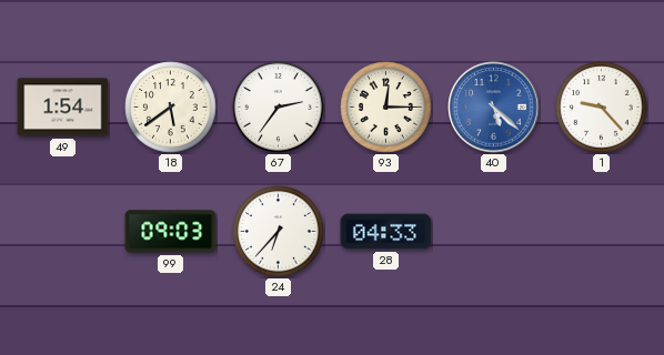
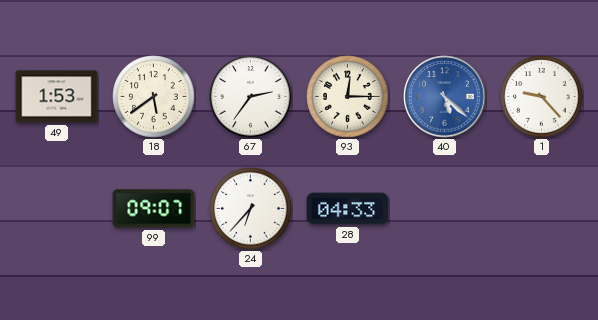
49: 1:54 -> 1:53
99: 09:03 -> 09:07
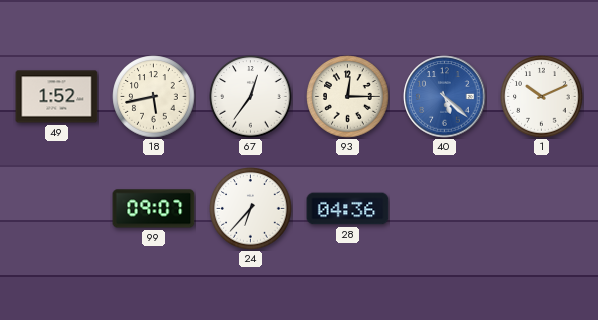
49: 1:53 -> 1:52
18: 5:39 -> 5:43
67: 2:36 -> 12:36
1: 9:23 -> 10:11
28: 04:33 -> 04:36
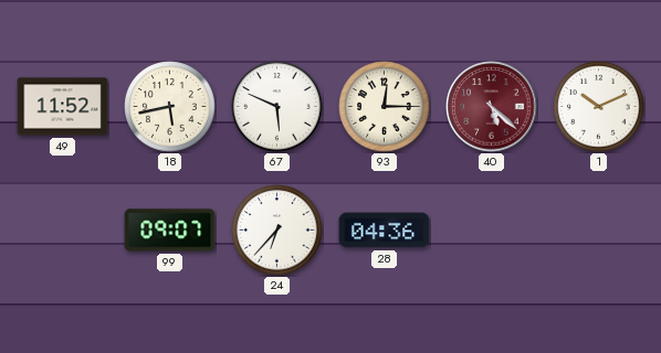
49: 1:52 -> 11:52
67: 12:36 -> 5:49
40 dial: blue -> burgundy
